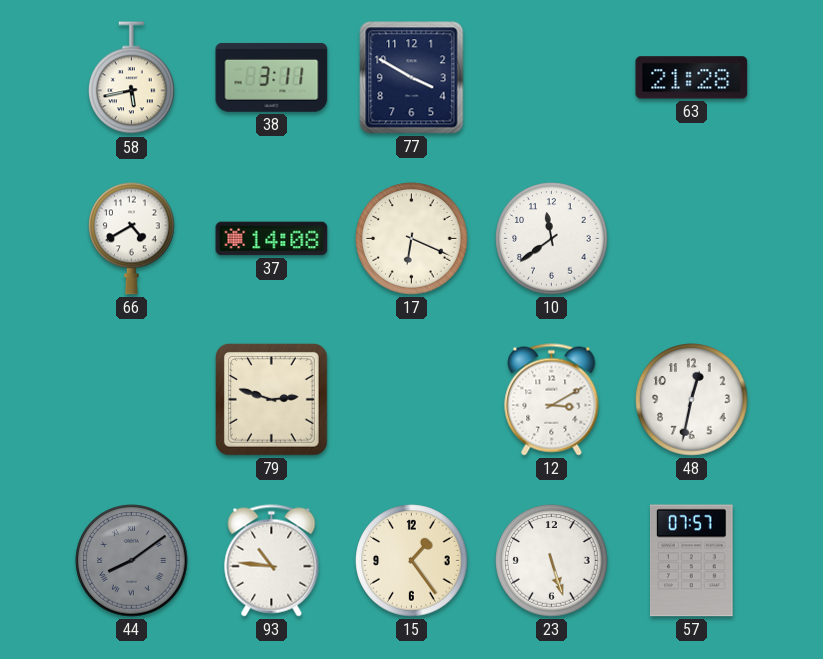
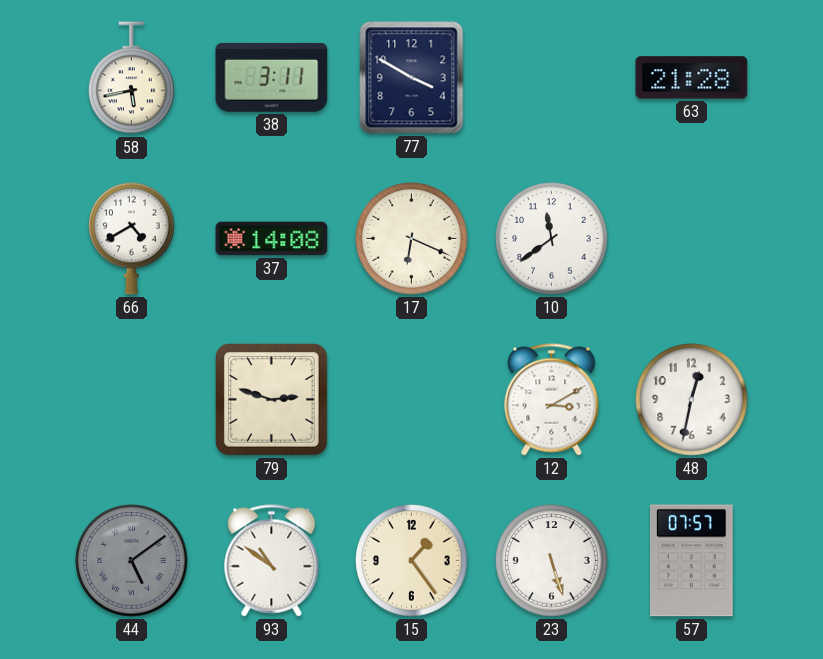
44: 8:09 -> 5:09
93: 10:46 -> 10:51
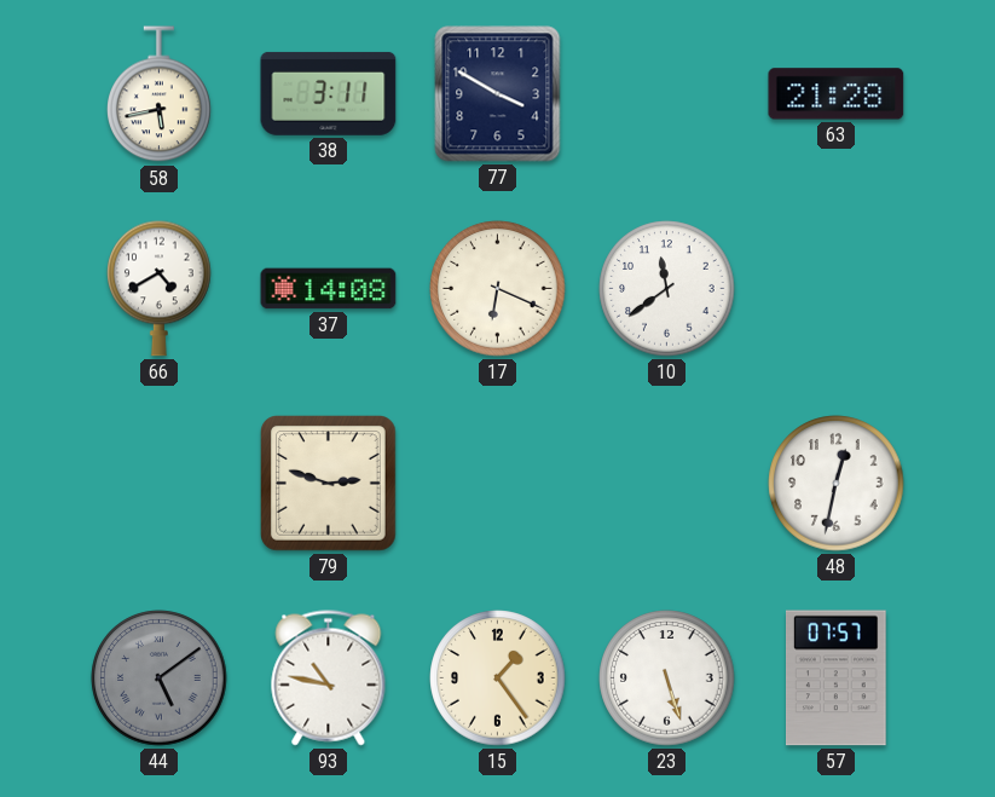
12: 3:10 -> none
93: 10:51 -> 10:47
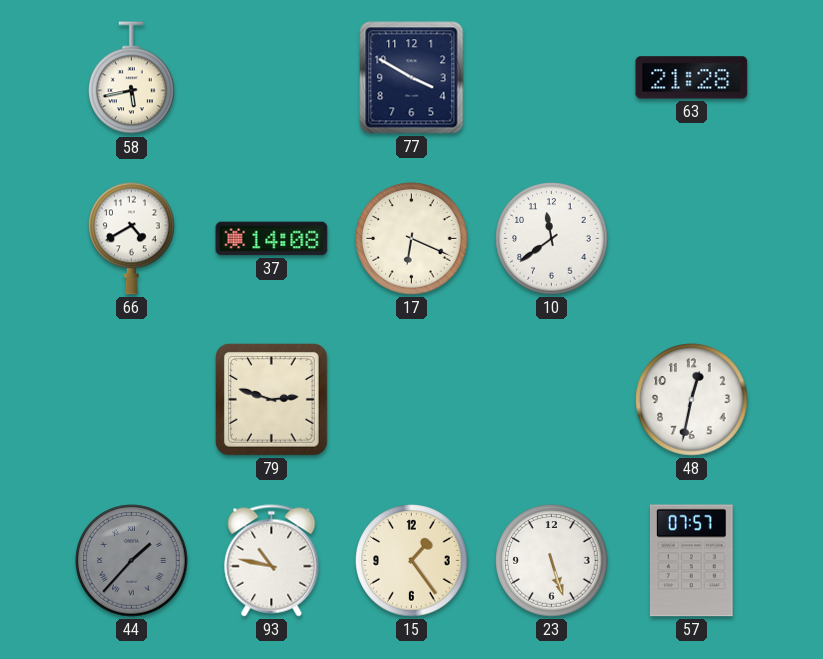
38: 3:11 -> none
44: 5:09 -> 1:37
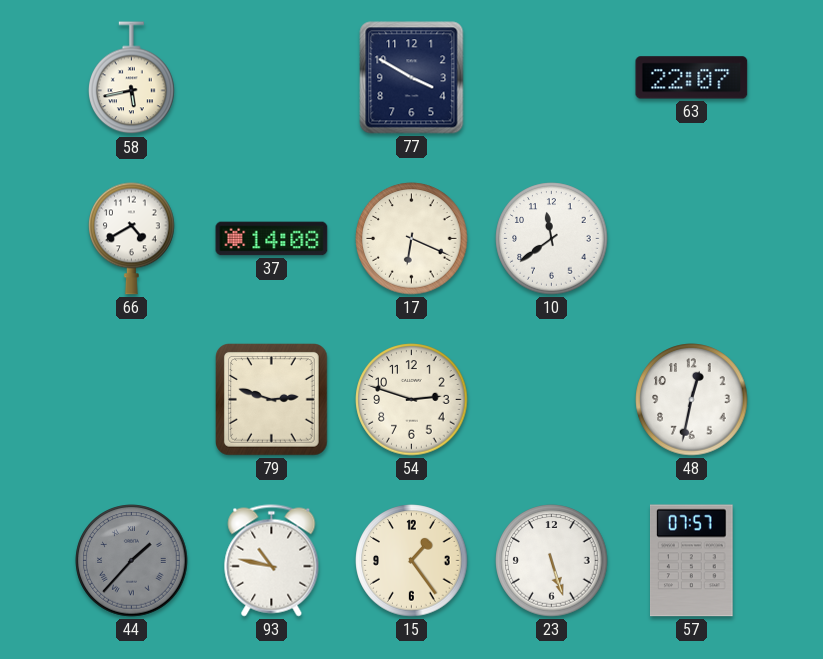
63: 21:28 -> 22:07
54: none -> 2:48
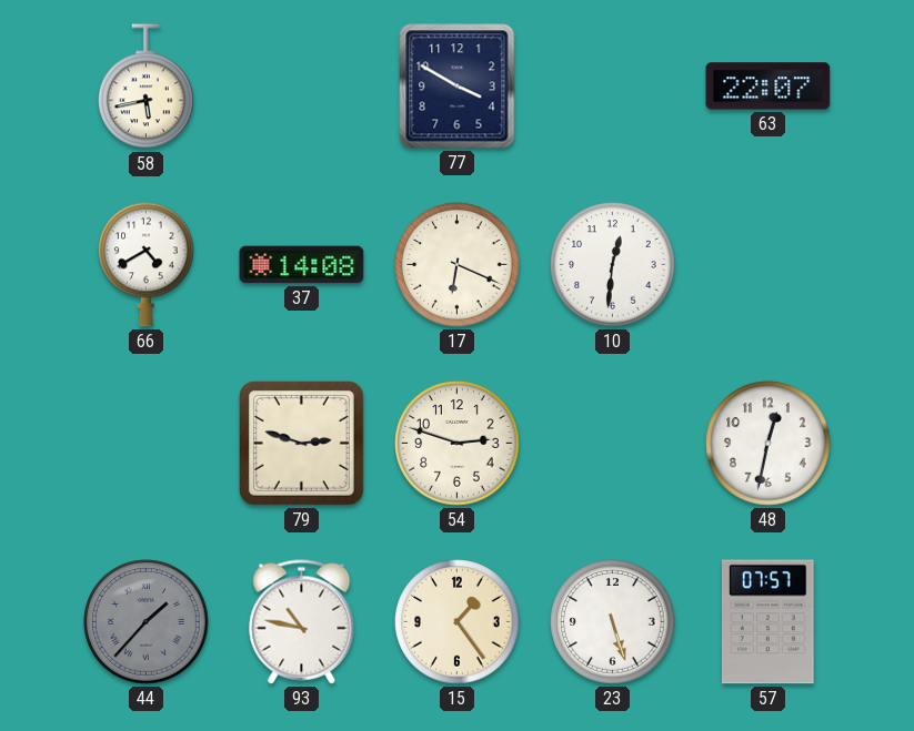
10: 11:39 -> 12:31
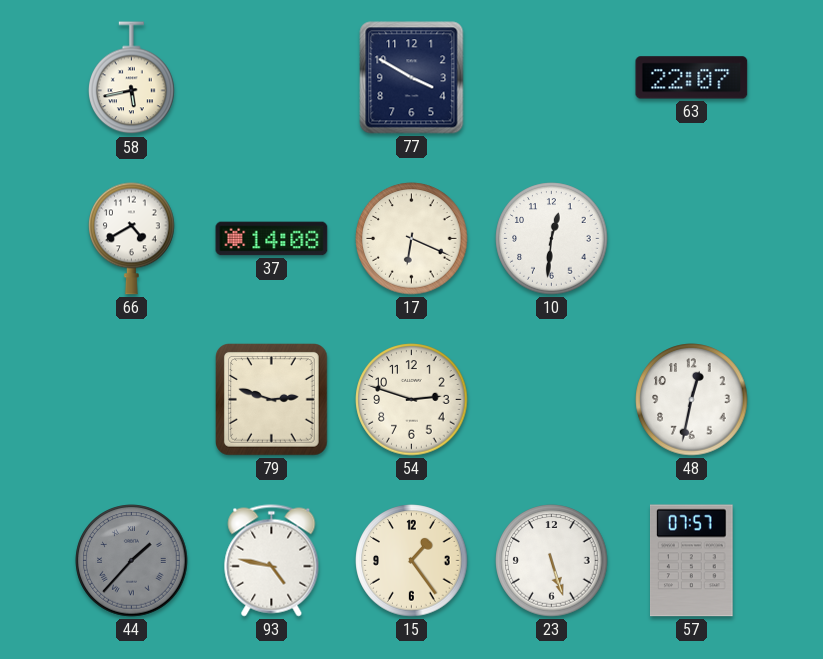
93: 10:47 -> 4:47
